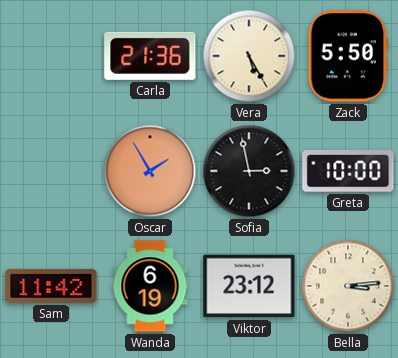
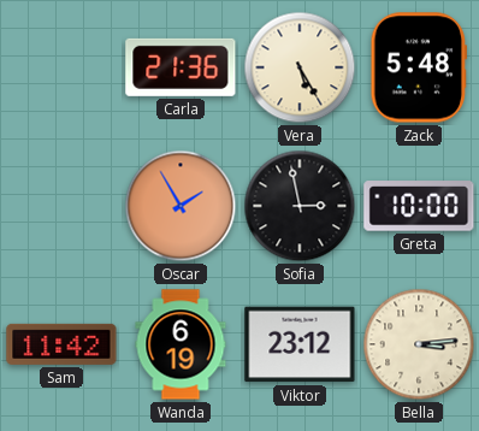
Zack: 5:50 -> 5:48
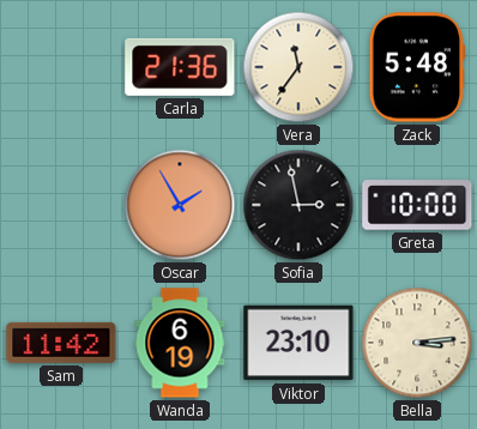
Vera: 5:25 -> 11:36
Viktor: 23:12 -> 23:10
